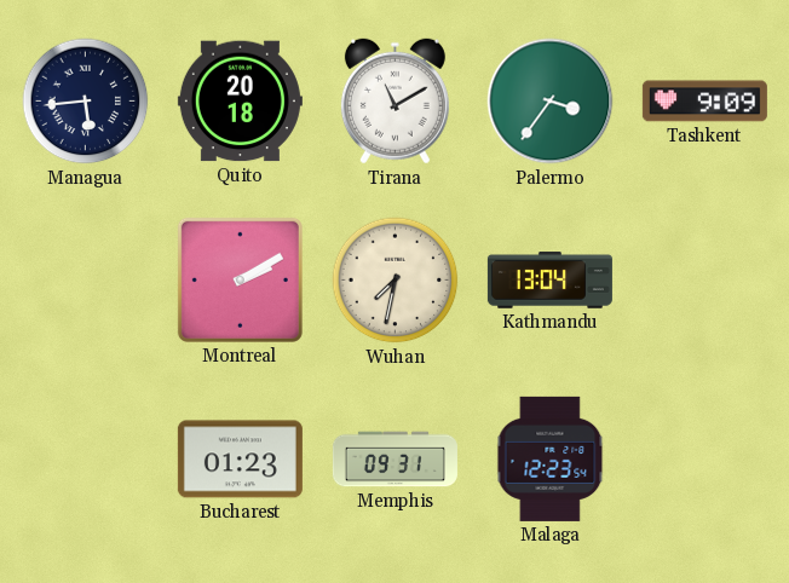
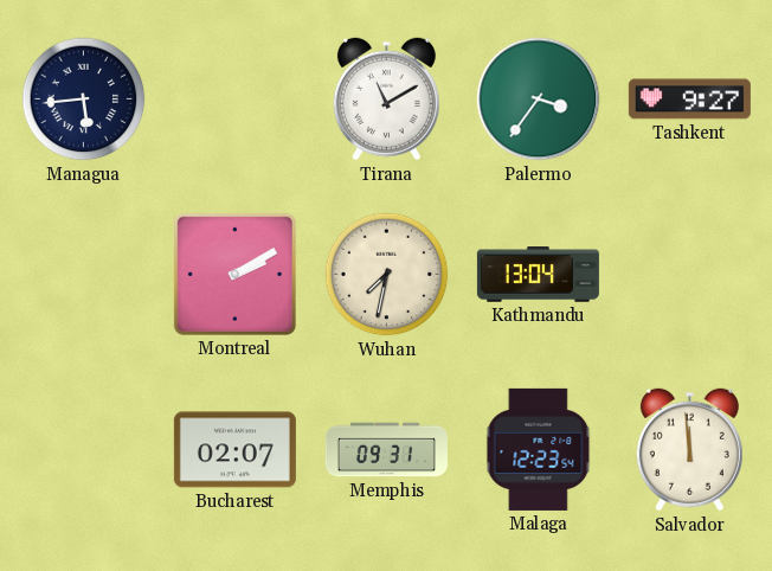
Quito: 20:18 -> none
Tashkent: 9:09 -> 9:27
Bucharest: 01:23 -> 02:07
Salvador: none -> 11:59
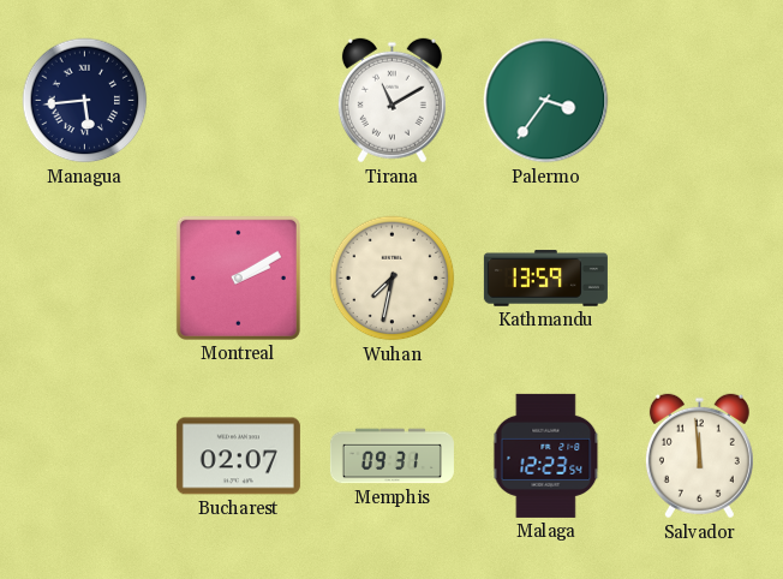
Tashkent: 9:27 -> none
Kathmandu: 13:04 -> 13:59
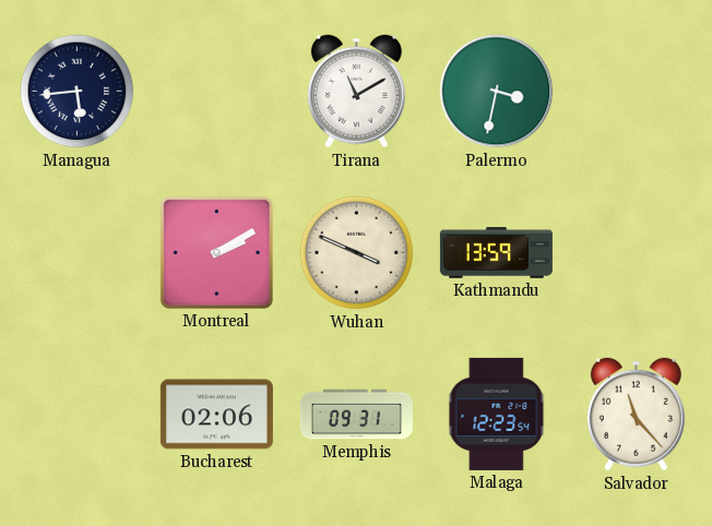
Palermo: 3:36 -> 3:32
Wuhan: 7:32 -> 3:49
Bucharest: 02:07 -> 02:06
Salvador: 11:59 -> 11:23
